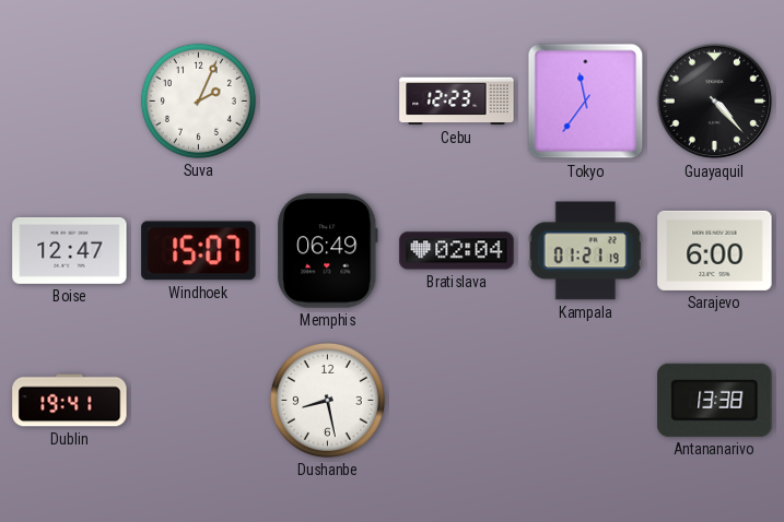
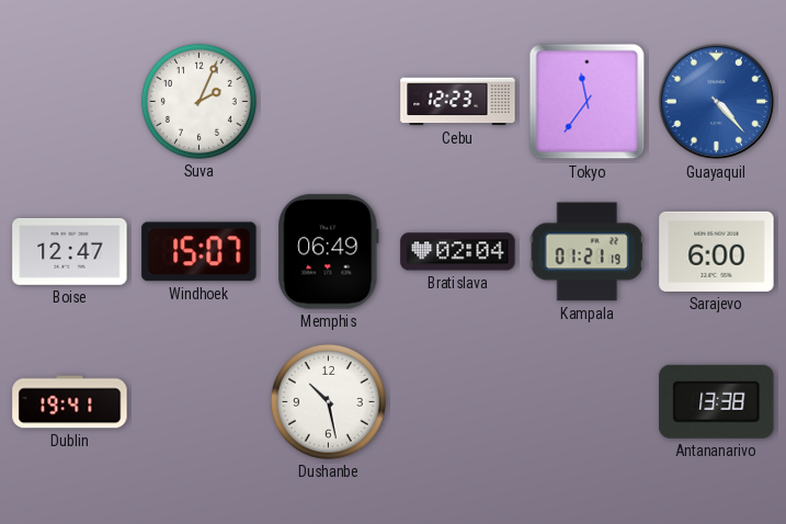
Guayaquil dial: black -> blue
Dushanbe: 8:28 -> 10:28
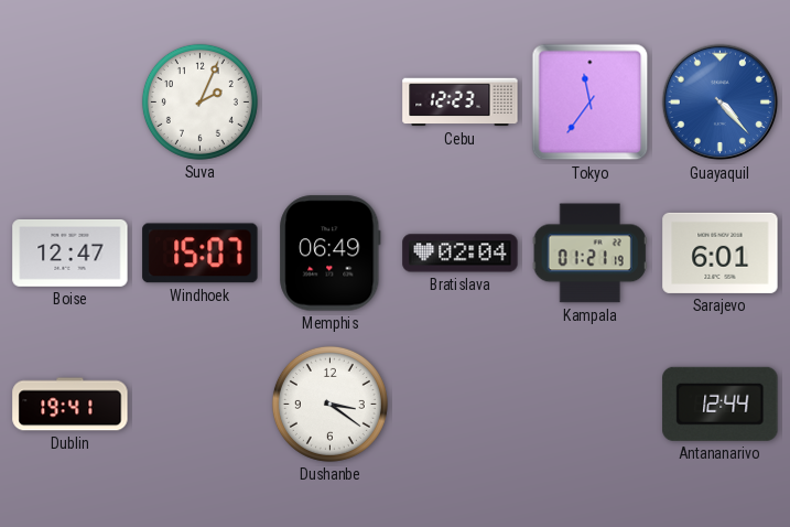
Sarajevo: 6:00 -> 6:01
Dushanbe: 10:28 -> 3:21
Antananarivo: 13:38 -> 12:44
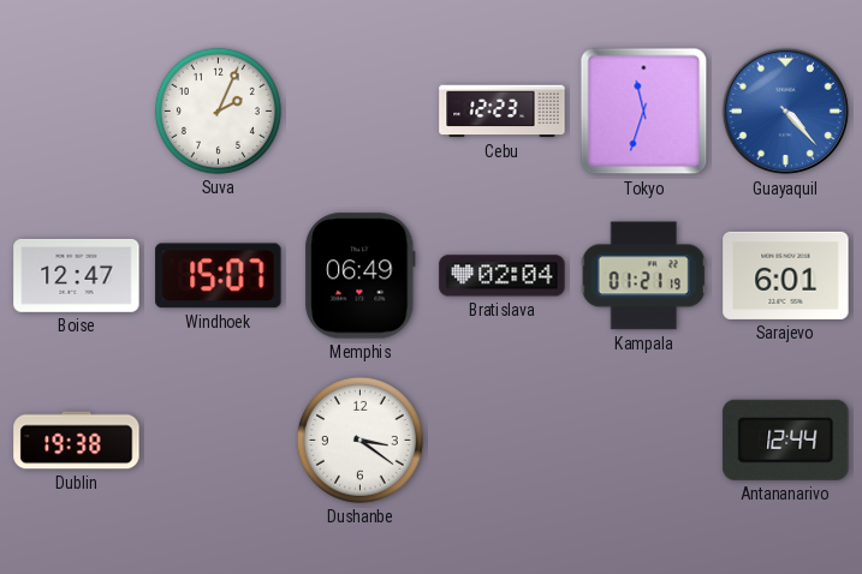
Tokyo: 11:36 -> 11:33
Dublin: 19:41 -> 19:38
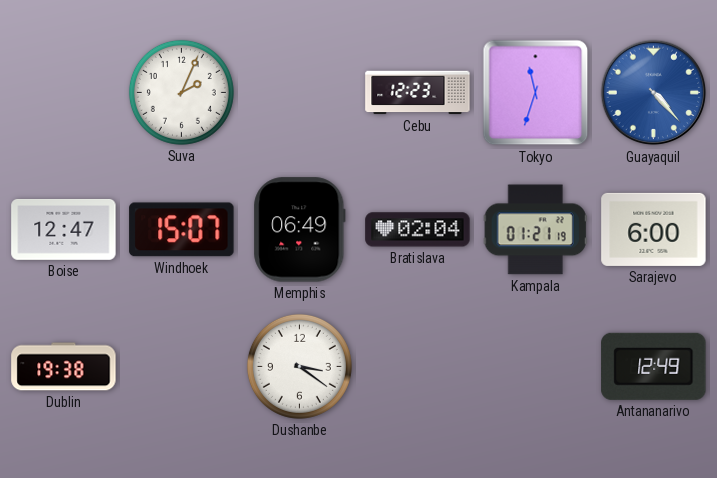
Sarajevo: 6:01 -> 6:00
Antananarivo: 12:44 -> 12:49
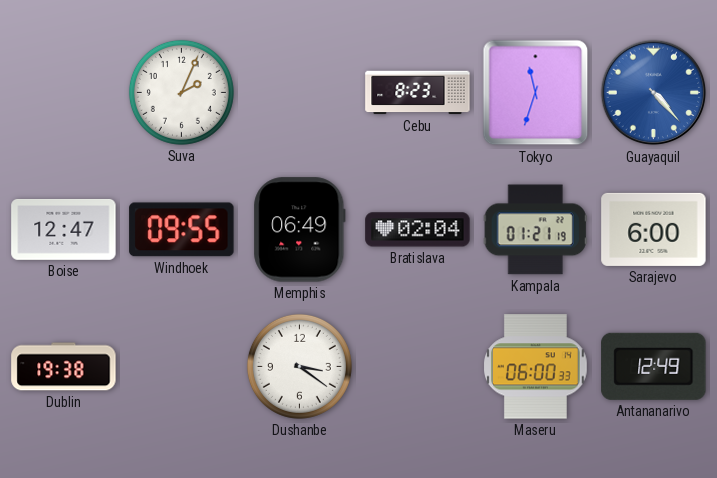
Cebu: 12:23 -> 8:23
Windhoek: 15:07 -> 09:55
Maseru: none -> 06:00
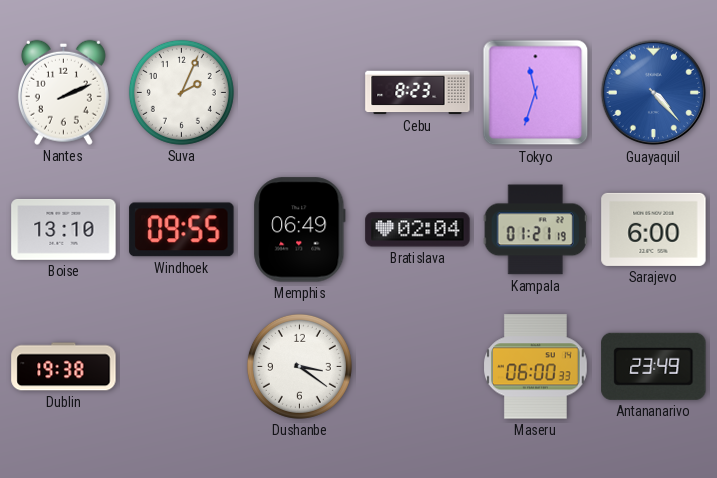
Nantes: none -> 2:11
Boise: 12:47 -> 13:10
Antananarivo: 12:49 -> 23:49
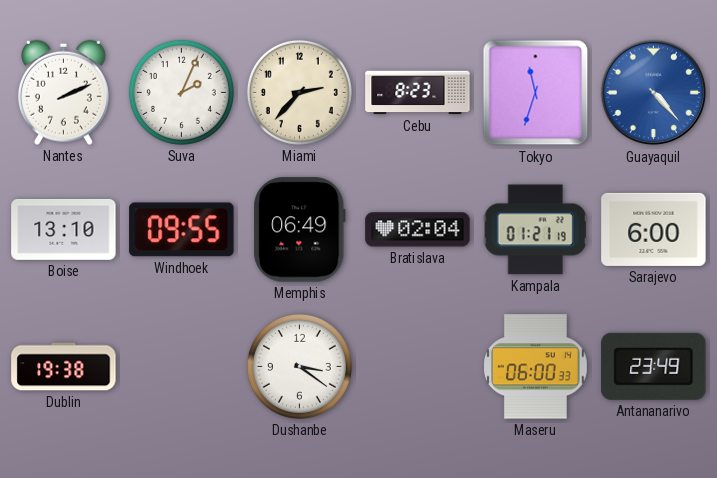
Miami: none -> 2:37
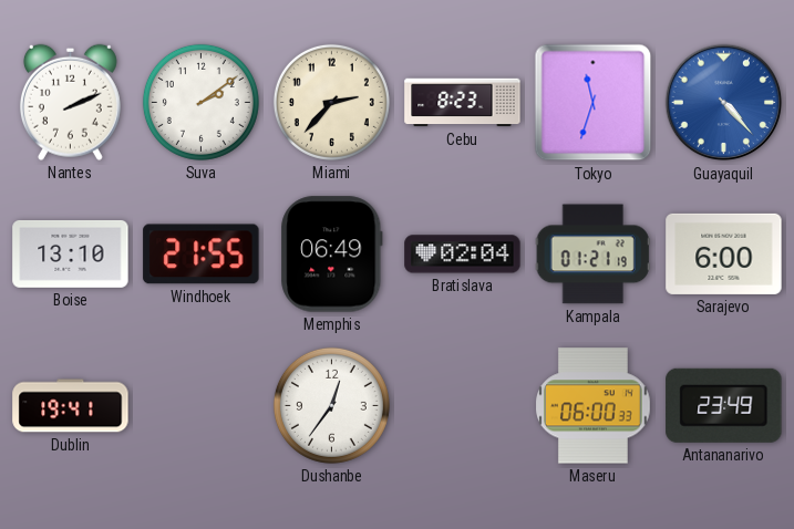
Suva: 2:04 -> 2:09
Windhoek: 09:55 -> 21:55
Dublin: 19:38 -> 19:41
Dushanbe: 3:21 -> 12:36
